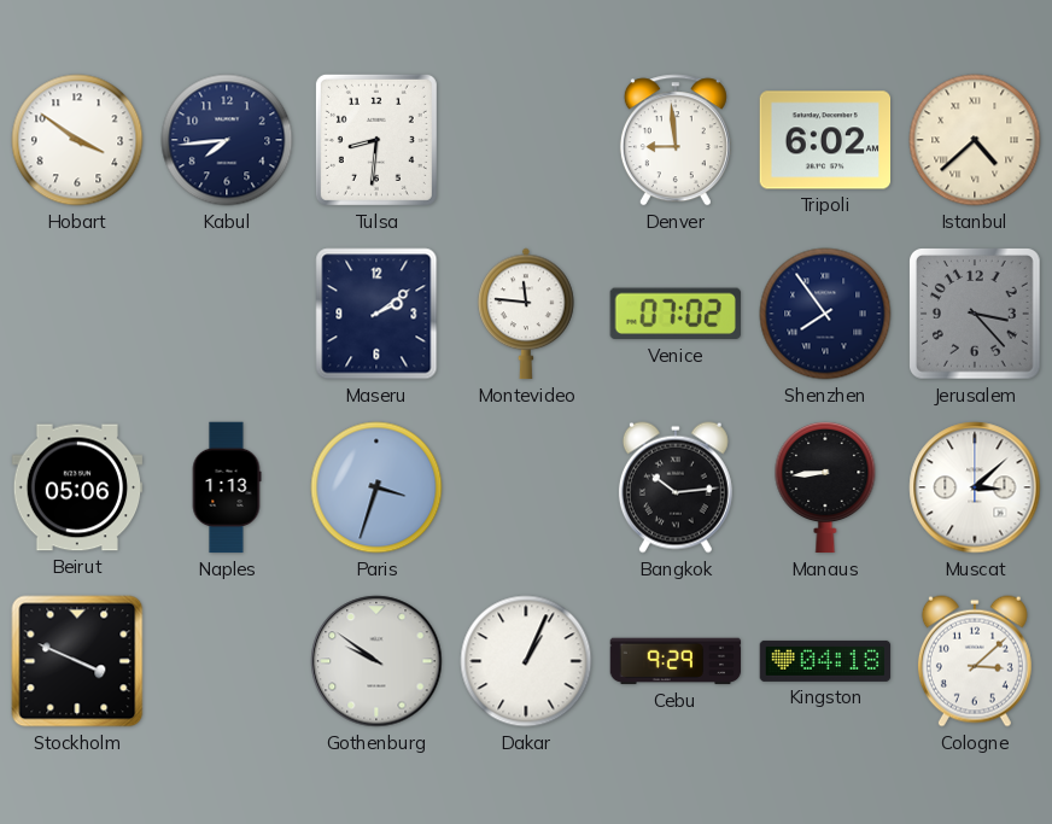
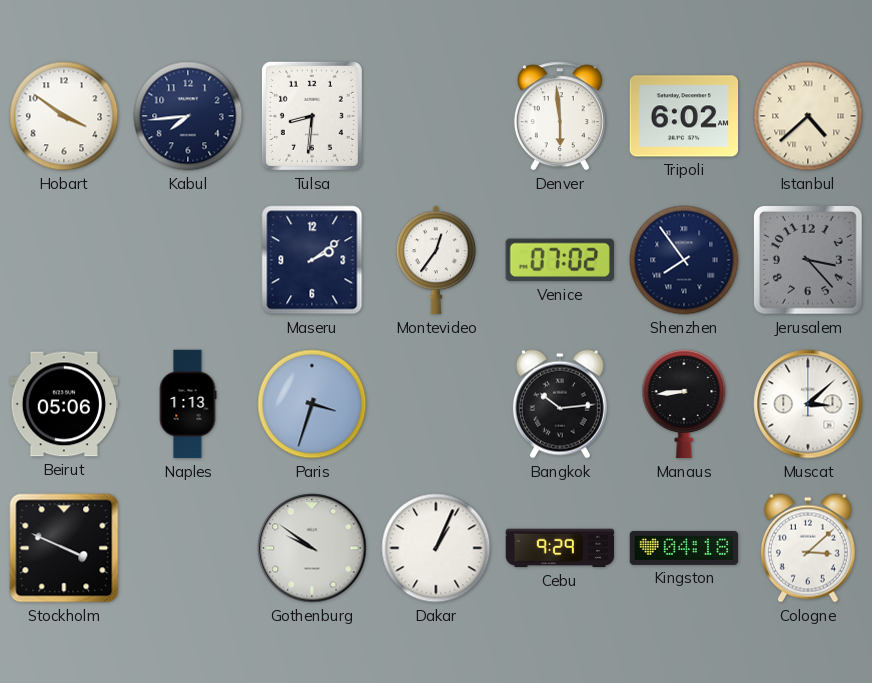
Denver: 8:59 -> 5:59
Montevideo: 11:46 -> 12:36
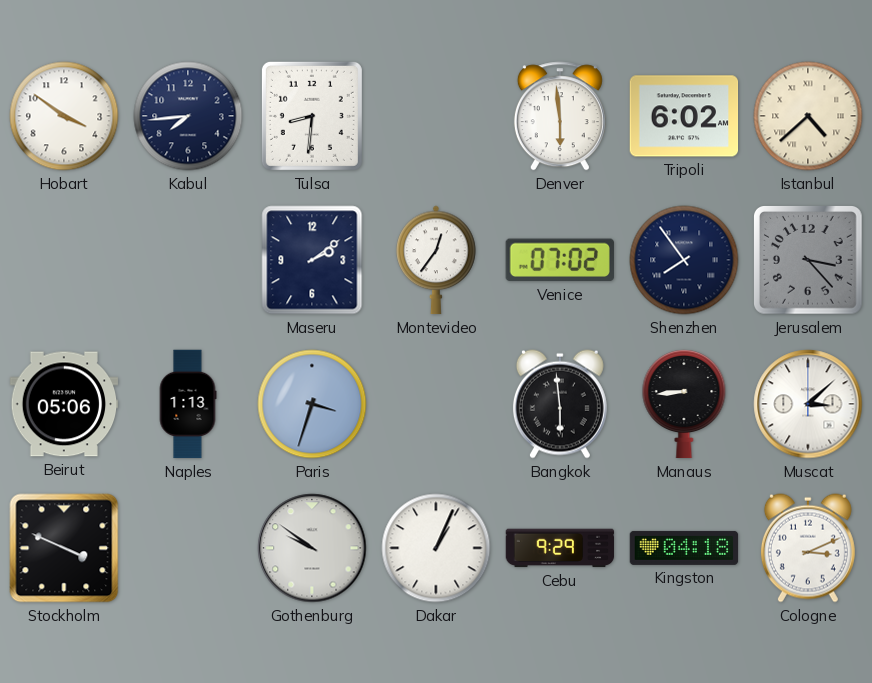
Bangkok: 10:14 -> 5:59
Cologne: 3:08 -> 3:11
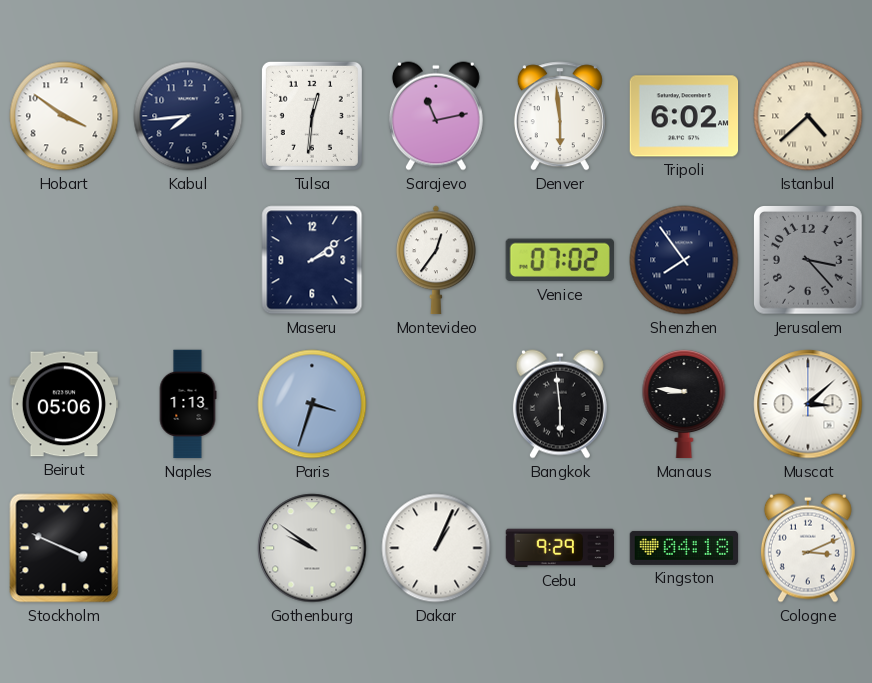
Tulsa: 8:31 -> 12:31
Sarajevo: none -> 11:13
Manaus: 8:44 -> 8:46
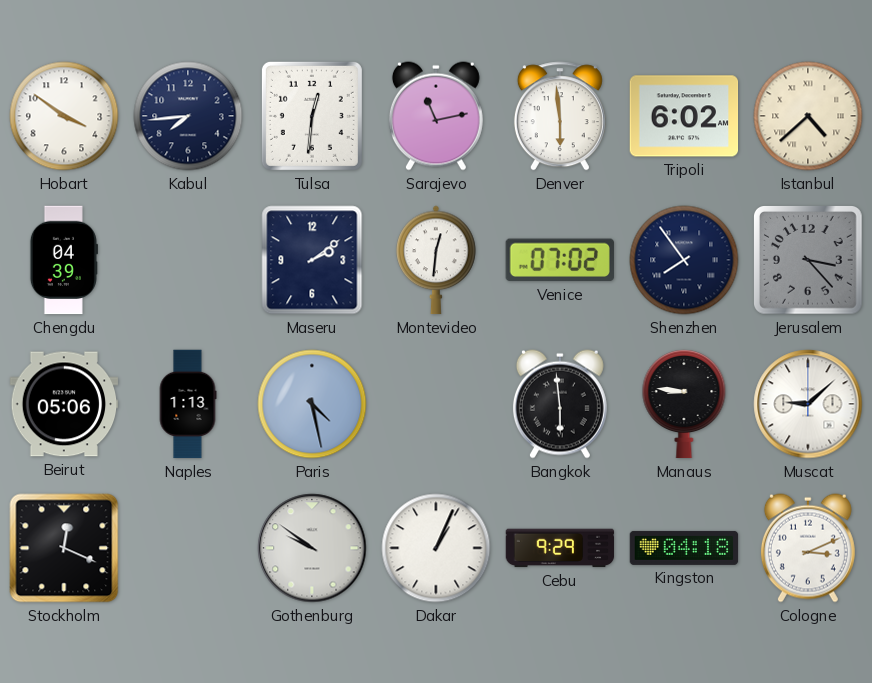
Chengdu: none -> 04:39
Montevideo: 12:36 -> 12:31
Paris: 3:33 -> 4:28
Muscat: 3:08 -> 9:08
Stockholm: 3:49 -> 12:19
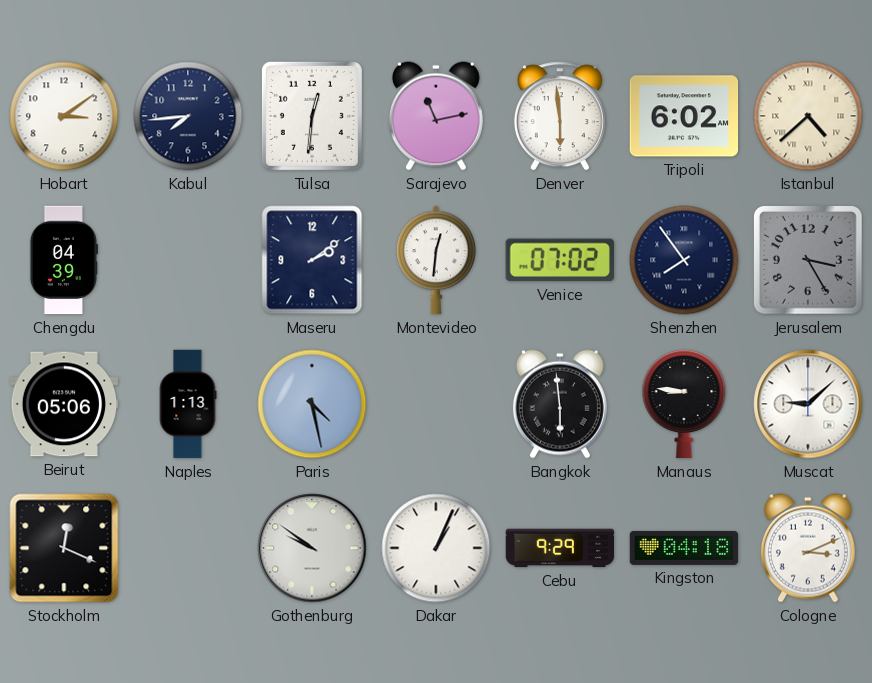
Hobart: 3:51 -> 3:09
Jerusalem: 3:23 -> 3:25
